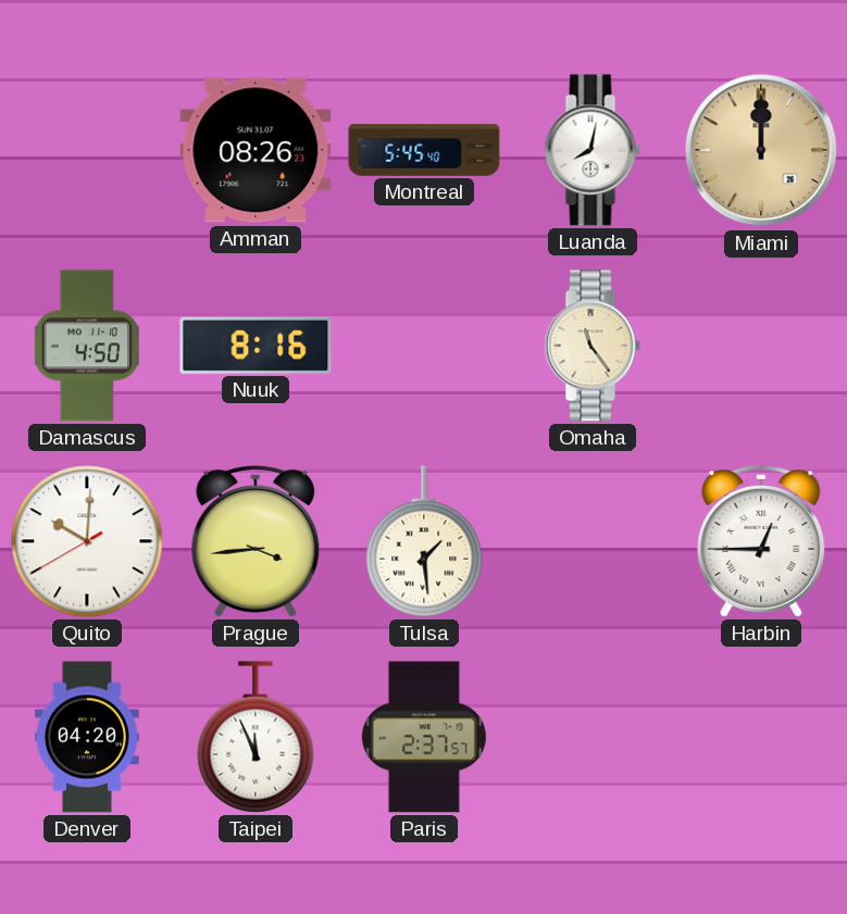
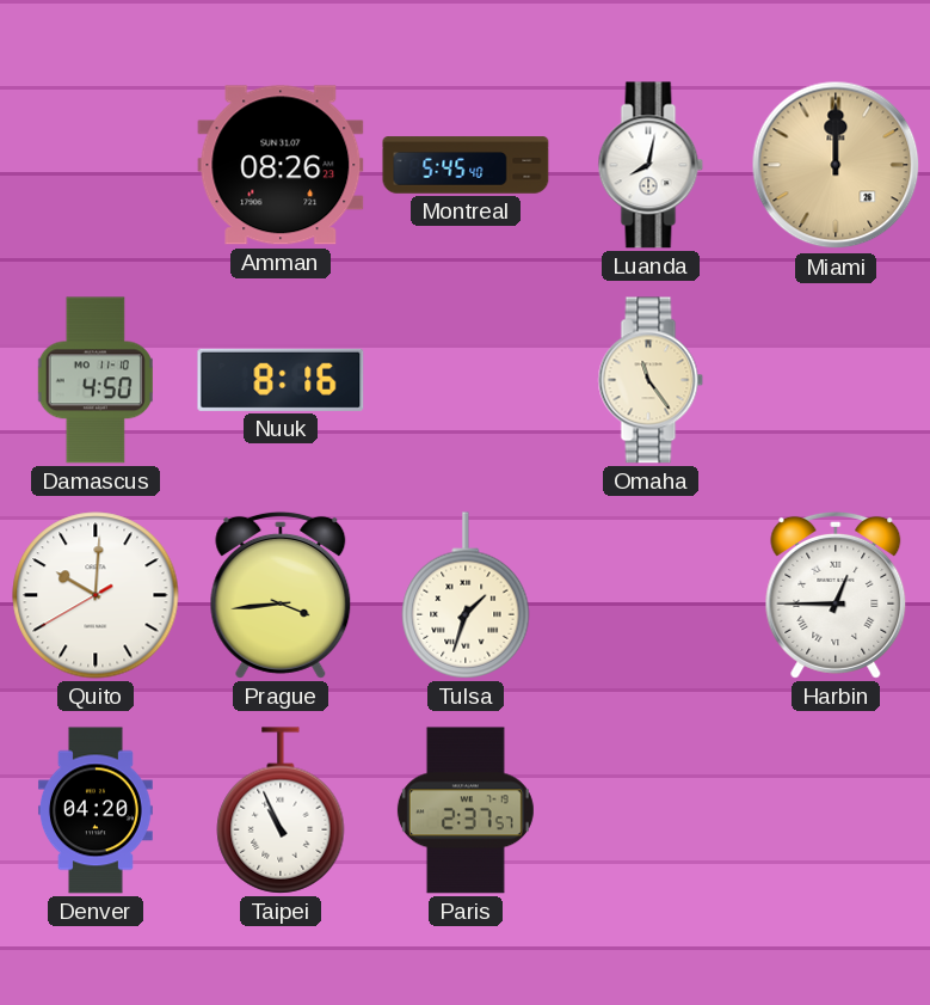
Tulsa: 1:29 -> 1:33
Taipei: 11:56 -> 10:56
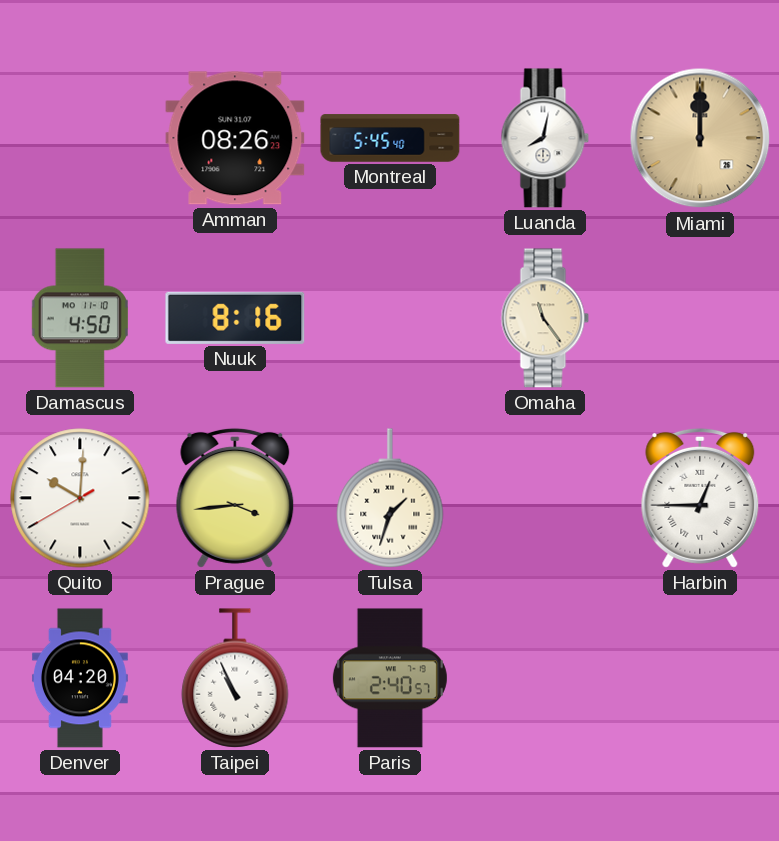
Paris: 2:37 -> 2:40
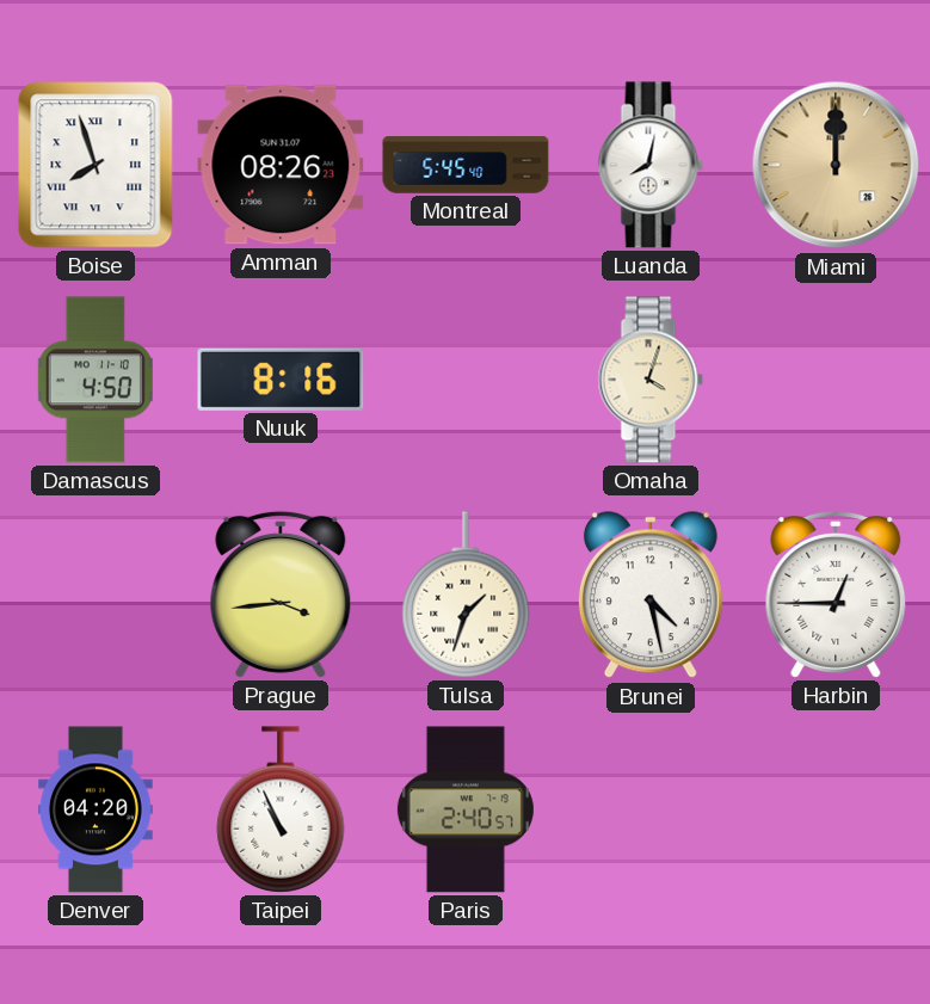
Boise: none -> 7:57
Omaha: 11:24 -> 4:03
Quito: 10:00 -> none
Brunei: none -> 4:28
